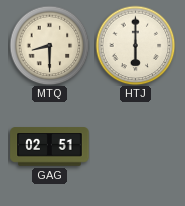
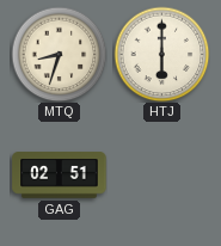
MTQ: 8:30 -> 8:33
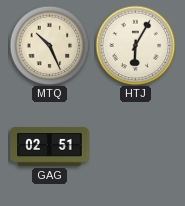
MTQ: 8:33 -> 10:26
HTJ: 6:00 -> 6:05
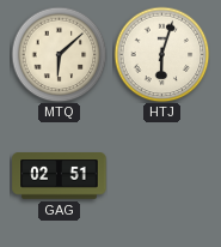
MTQ: 10:26 -> 6:08
HTJ: 6:05 -> 6:03
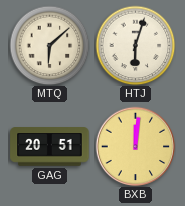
GAG: 02:51 -> 20:51
BXB: none -> 12:01
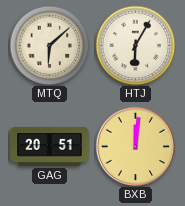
HTJ: 6:03 -> 6:05
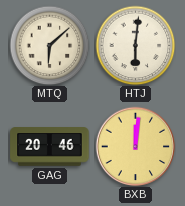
HTJ: 6:05 -> 6:01
GAG: 20:51 -> 20:46
